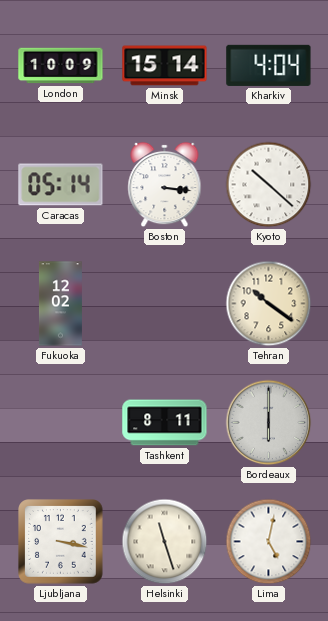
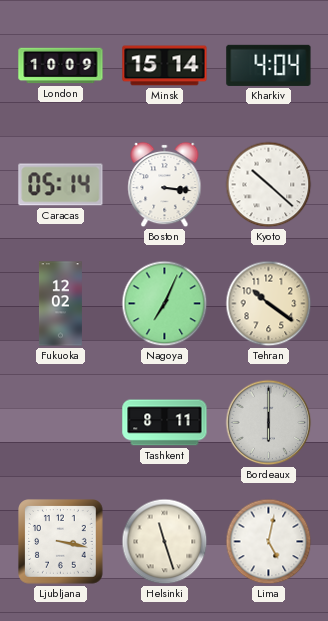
Nagoya: none -> 7:04
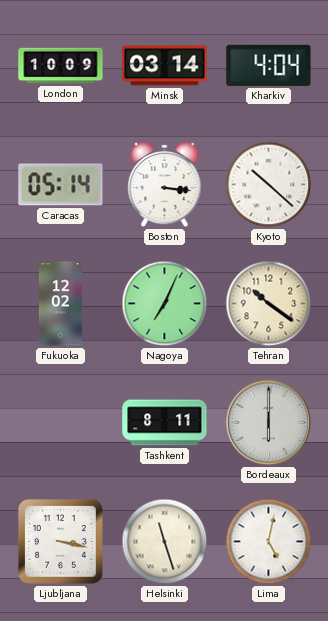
Minsk: 15:14 -> 03:14
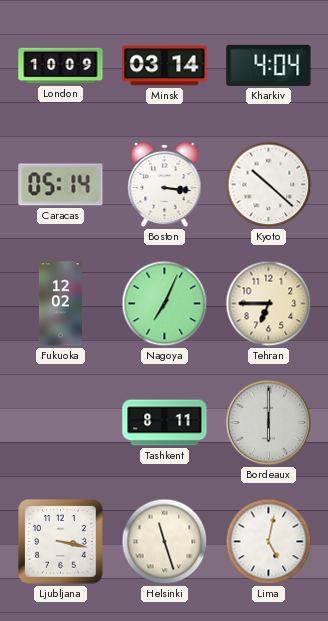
Tehran: 10:21 -> 6:45
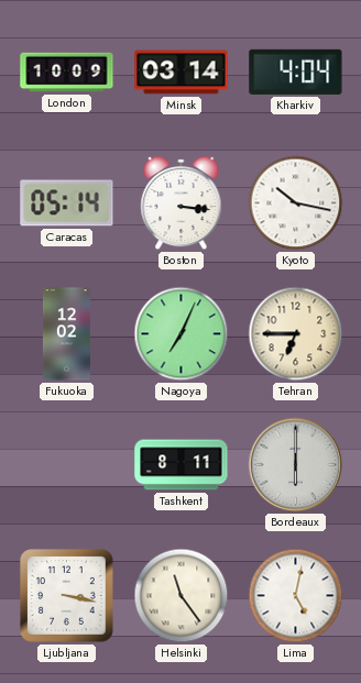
Kyoto: 10:22 -> 10:17
Helsinki: 11:27 -> 11:24
